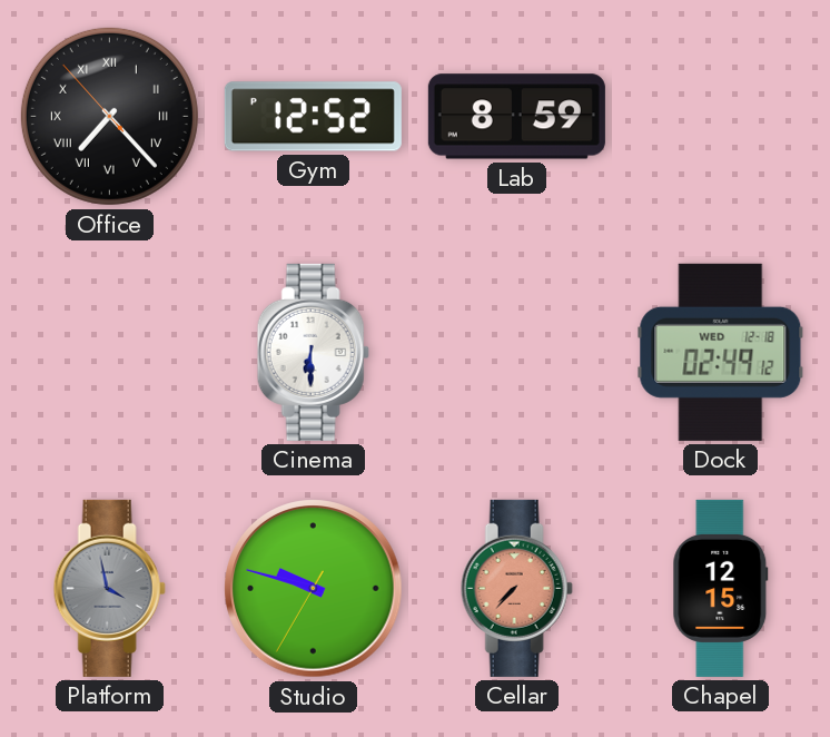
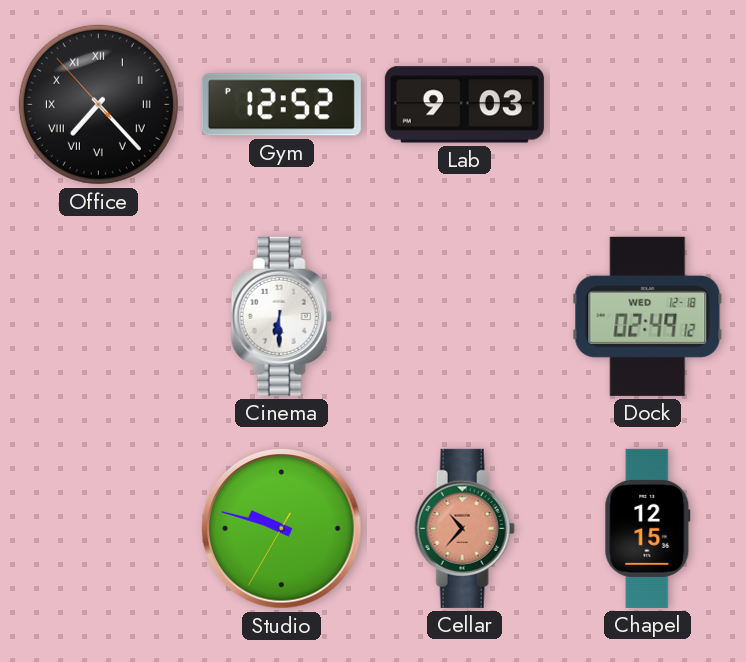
Lab: 8:59 -> 9:03
Platform: 3:58 -> none
Cellar: 7:37 -> 10:37
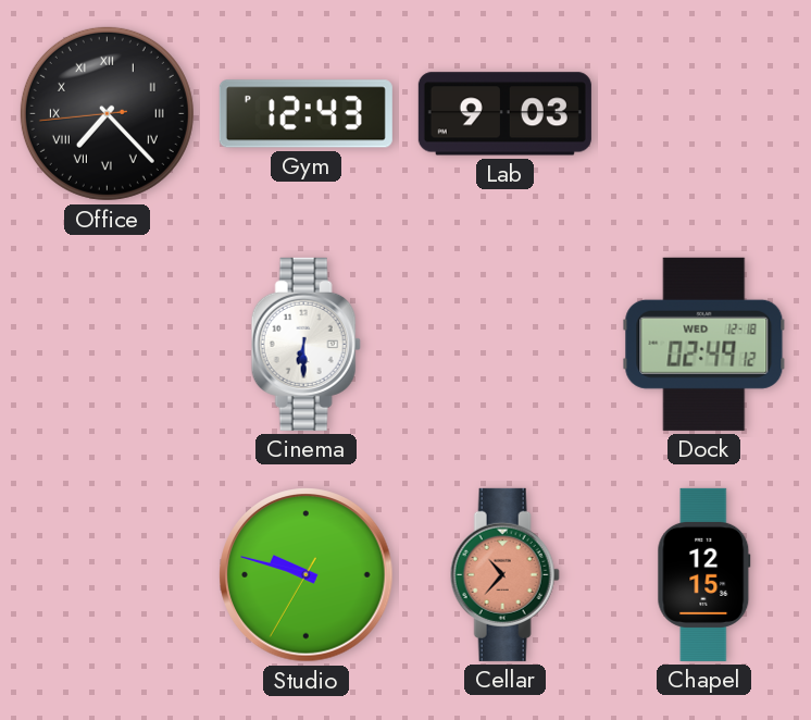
Office: 7:22:53 -> 7:22:44
Gym: 12:52 -> 12:43
